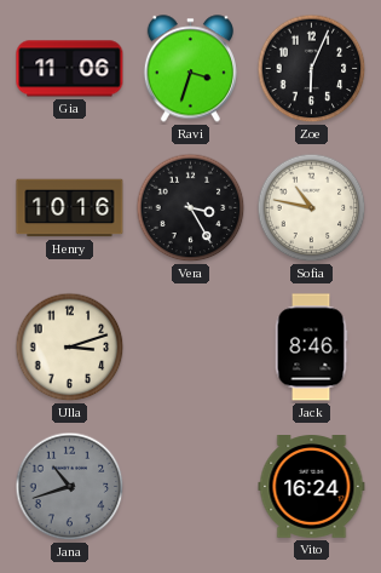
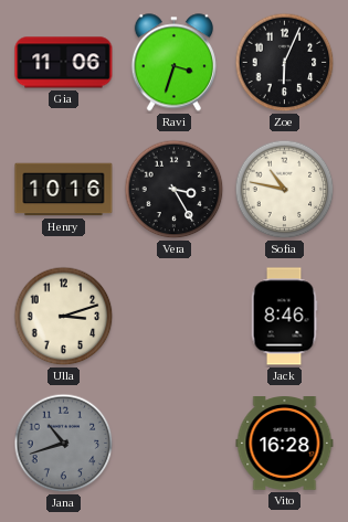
Vito: 16:24 -> 16:28
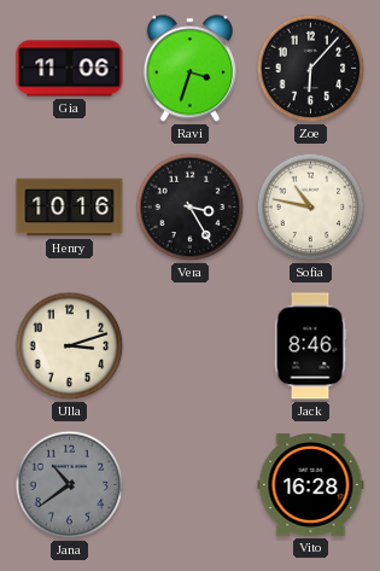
Zoe: 6:04 -> 6:07
Jana: 10:42 -> 10:39
